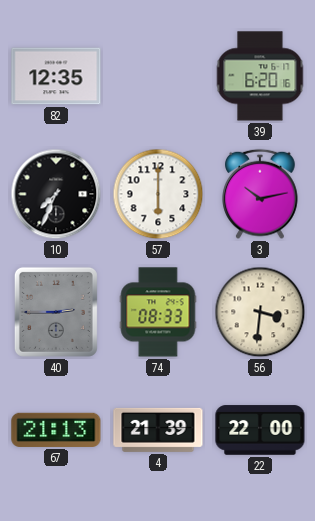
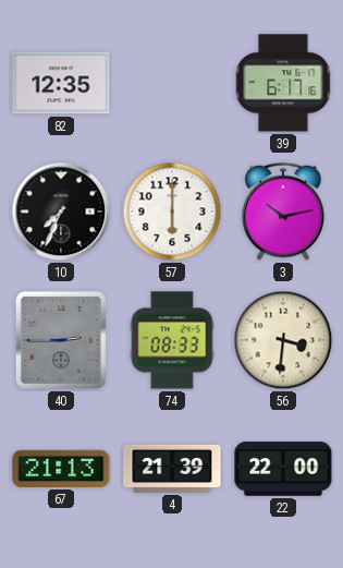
39: 6:20 -> 6:17
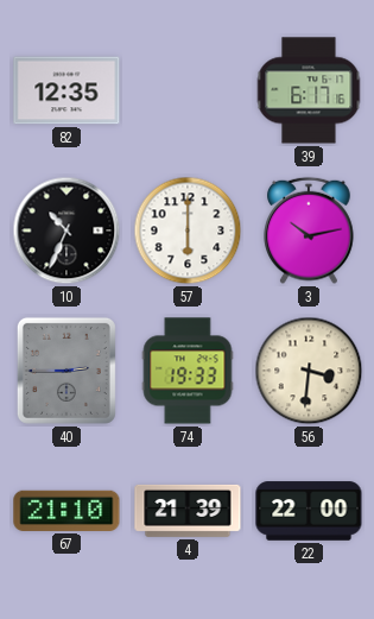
10: 7:34 -> 10:34
74: 08:33 -> 19:33
67: 21:13 -> 21:10
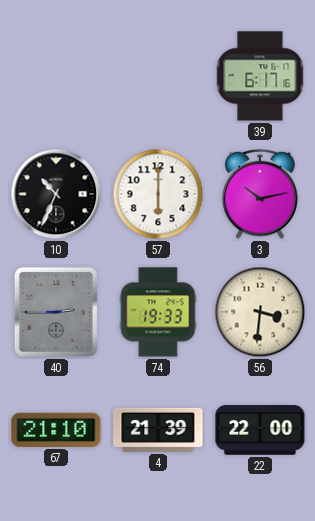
82: 12:35 -> none
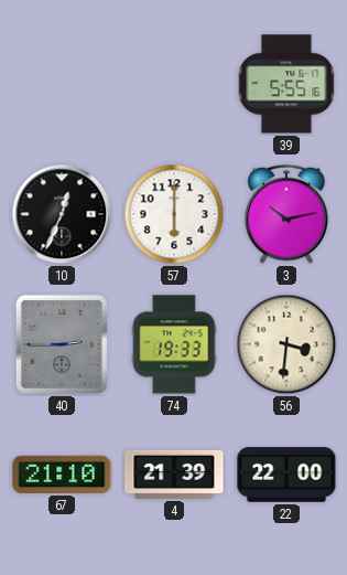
39: 6:17 -> 5:55
10: 10:34 -> 12:34
